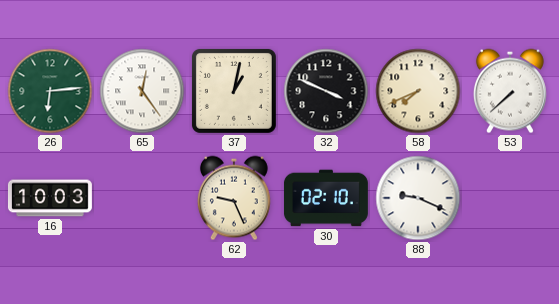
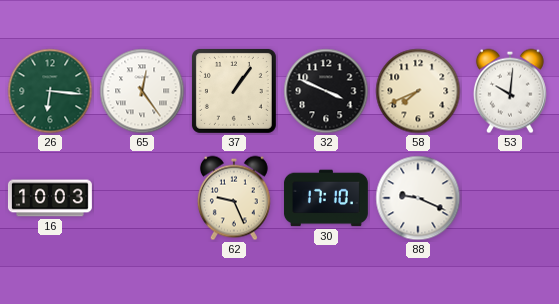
26: 6:14 -> 6:16
37: 1:02 -> 1:06
53: 7:38 -> 10:01
30: 02:10 -> 17:10
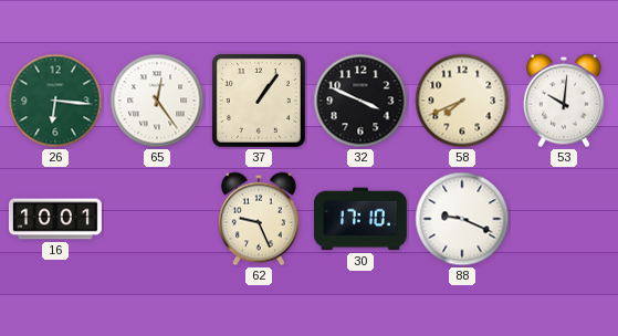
16: 10:03 -> 10:01
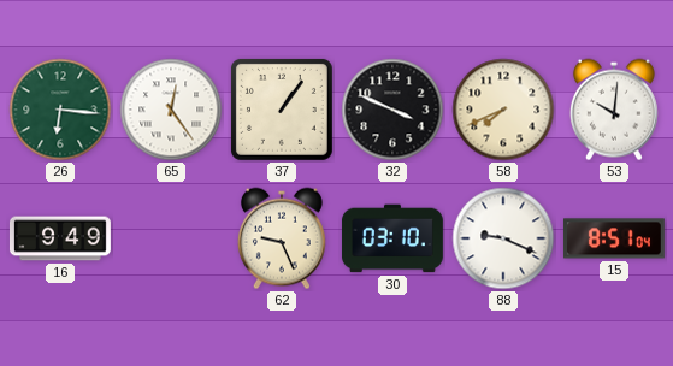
16: 10:01 -> 9:49
30: 17:10 -> 03:10
15: none -> 8:51
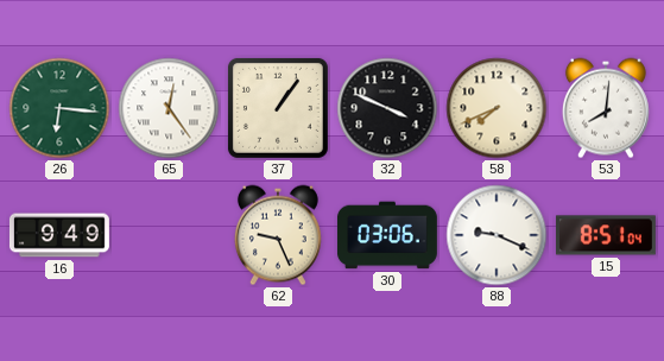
53: 10:01 -> 8:01
30: 03:10 -> 03:06
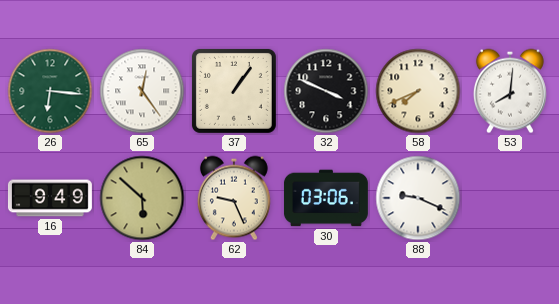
84: none -> 5:52
15: 8:51 -> none
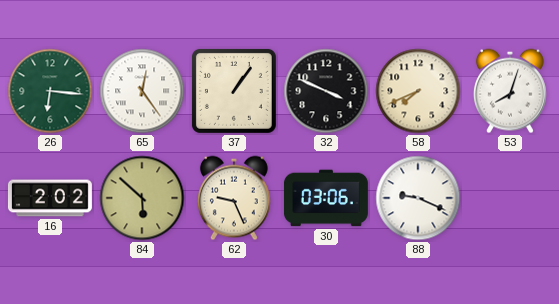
53: 8:01 -> 8:03
16: 9:49 -> 2:02
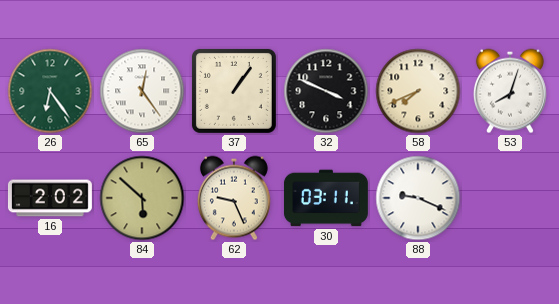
26: 6:16 -> 6:24
30: 03:06 -> 03:11
